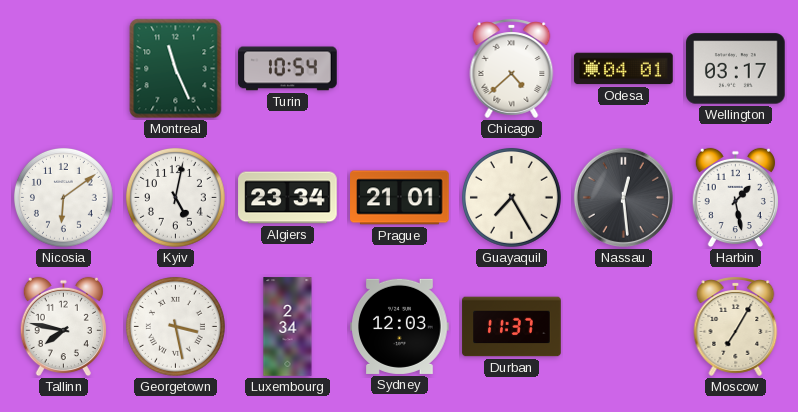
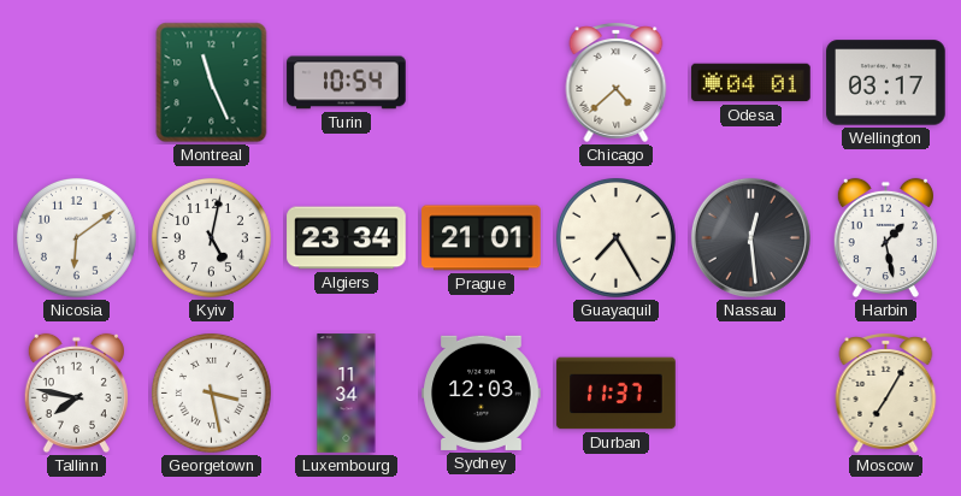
Luxembourg: 2:34 -> 11:34
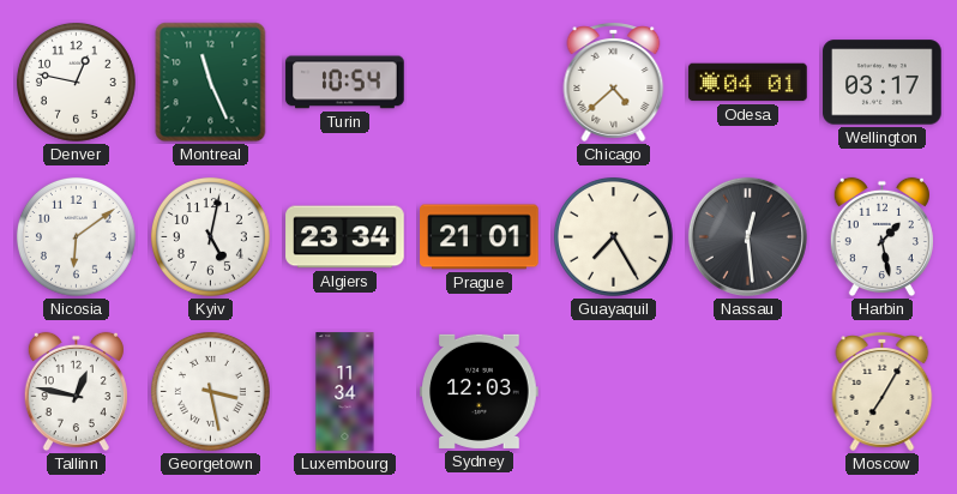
Denver: none -> 12:47
Tallinn: 7:47 -> 12:47
Durban: 11:37 -> none
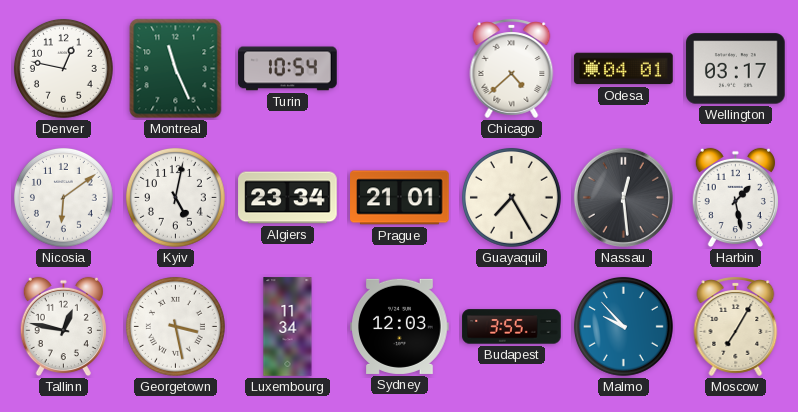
Budapest: none -> 3:55
Malmo: none -> 9:53
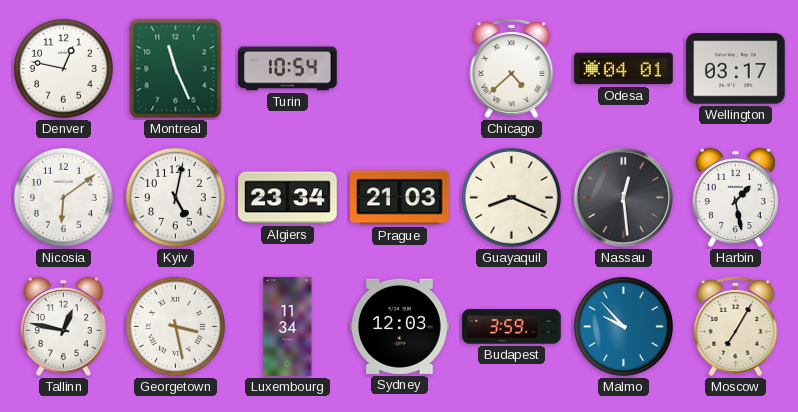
Prague: 21:01 -> 21:03
Guayaquil: 7:25 -> 8:19
Budapest: 3:55 -> 3:59
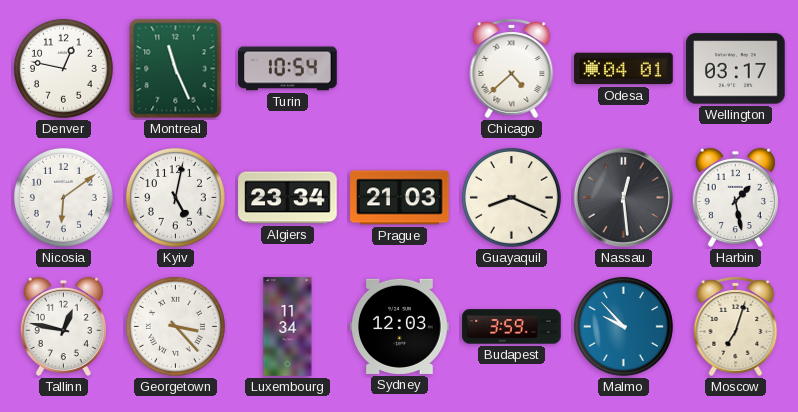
Georgetown: 3:28 -> 3:23
Moscow: 7:05 -> 7:03
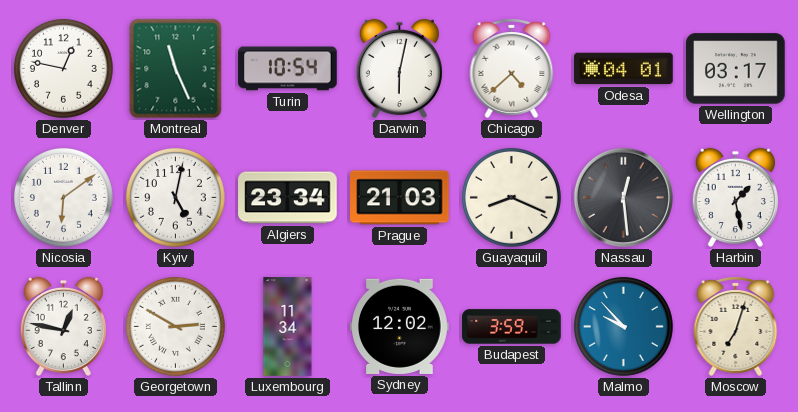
Darwin: none -> 6:02
Georgetown: 3:23 -> 2:50
Sydney: 12:03 -> 12:02
